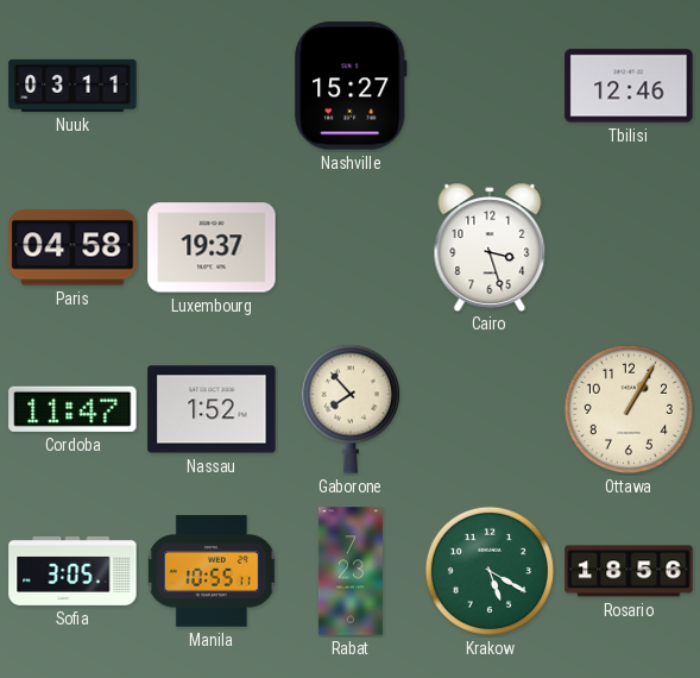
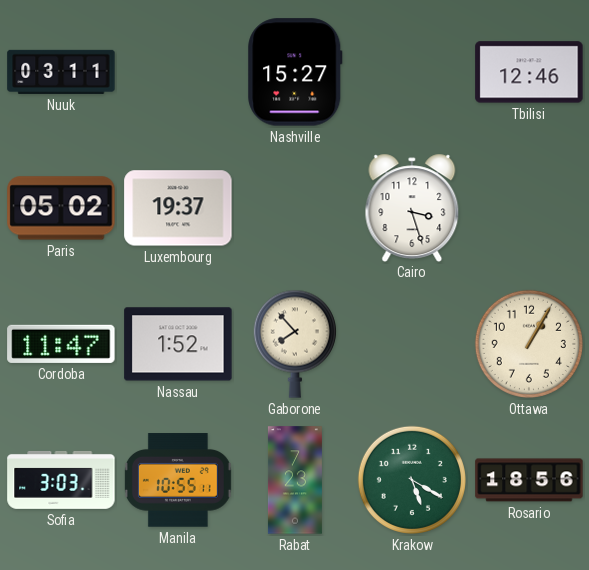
Paris: 04:58 -> 05:02
Sofia: 3:05 -> 3:03
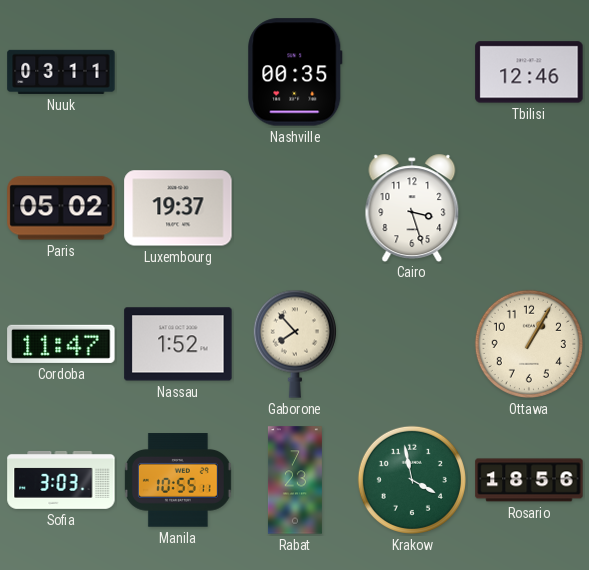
Nashville: 15:27 -> 00:35
Krakow: 5:20 -> 3:58
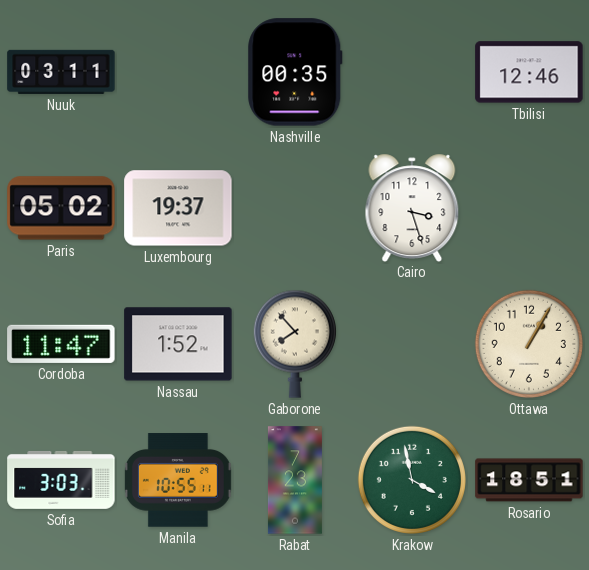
Rosario: 18:56 -> 18:51
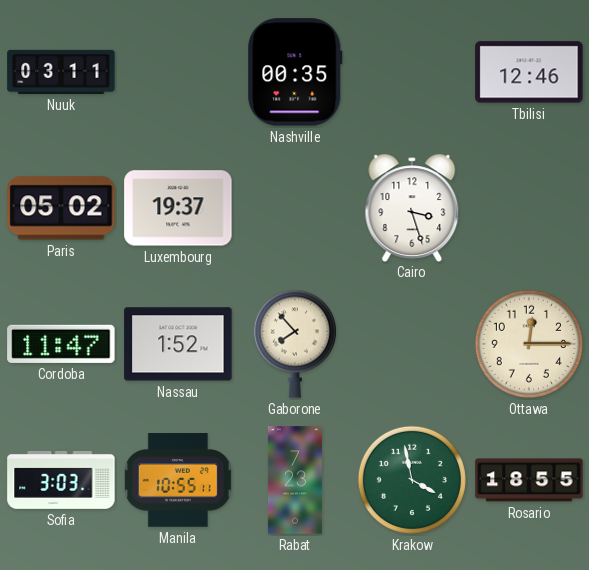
Ottawa: 1:05 -> 12:15
Rosario: 18:51 -> 18:55
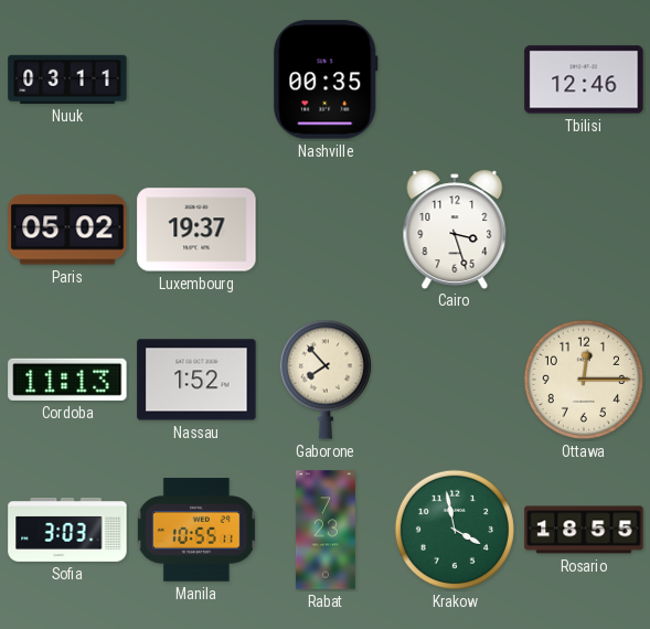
Cordoba: 11:47 -> 11:13
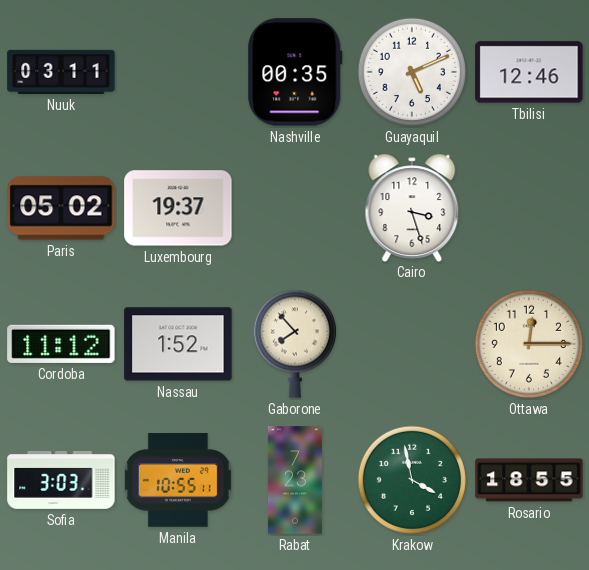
Guayaquil: none -> 5:11
Cordoba: 11:13 -> 11:12
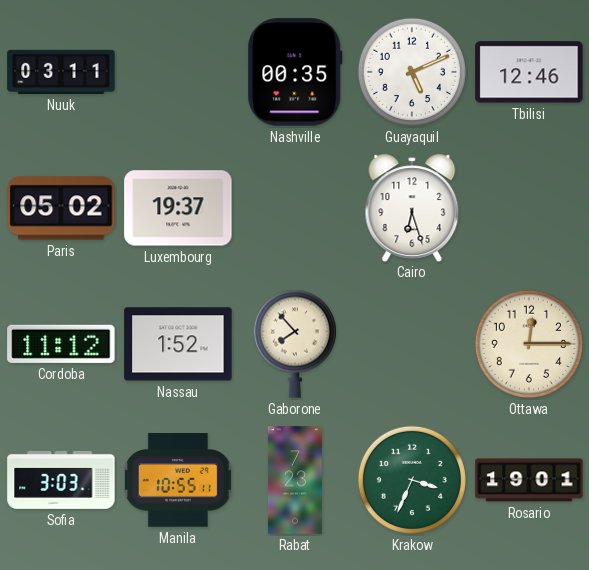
Cairo: 3:27 -> 6:27
Krakow: 3:58 -> 3:34
Rosario: 18:55 -> 19:01
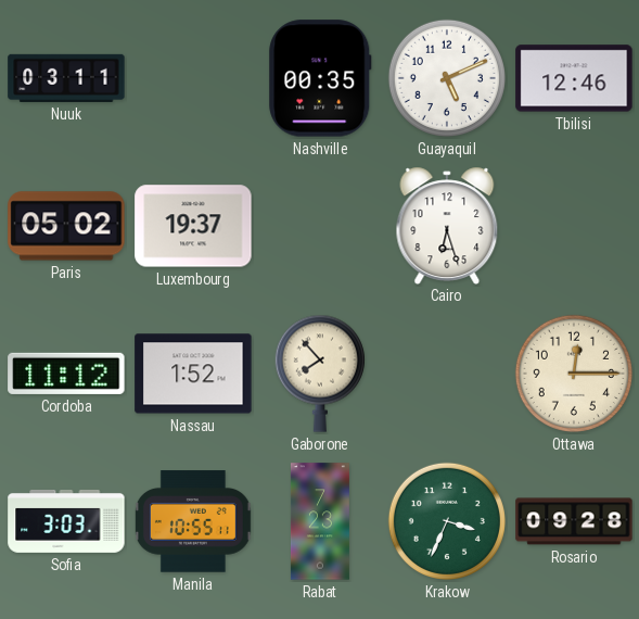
Rosario: 19:01 -> 09:28
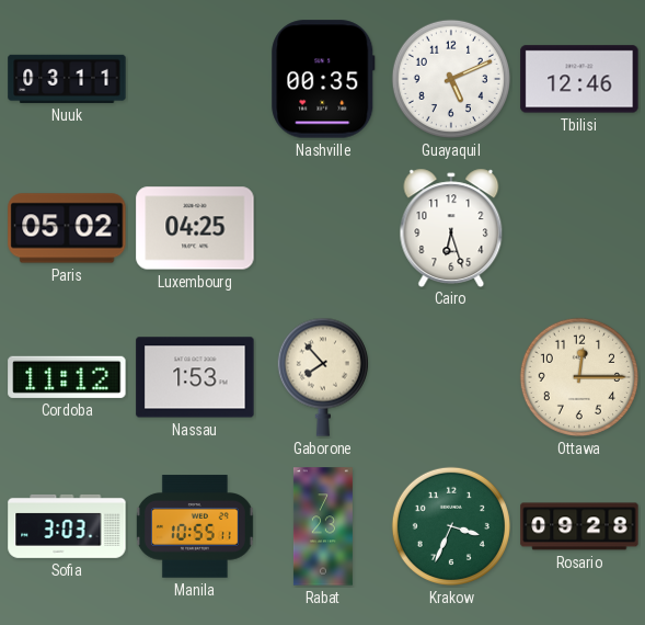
Luxembourg: 19:37 -> 04:25
Nassau: 1:52 -> 1:53
